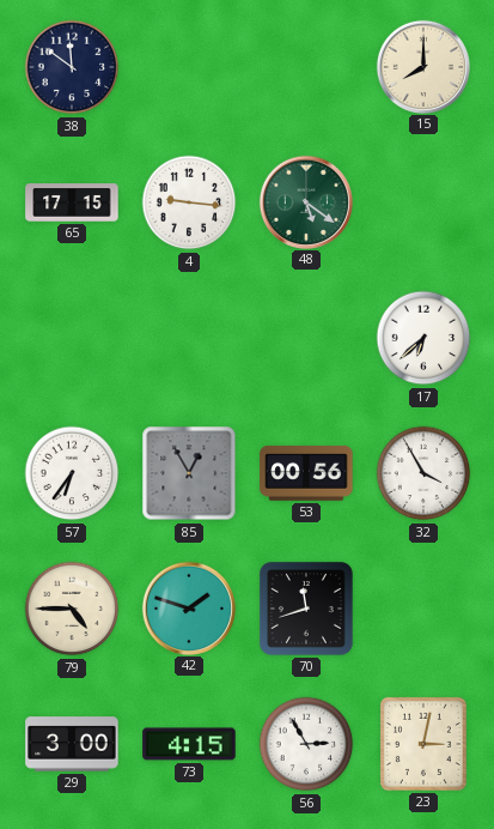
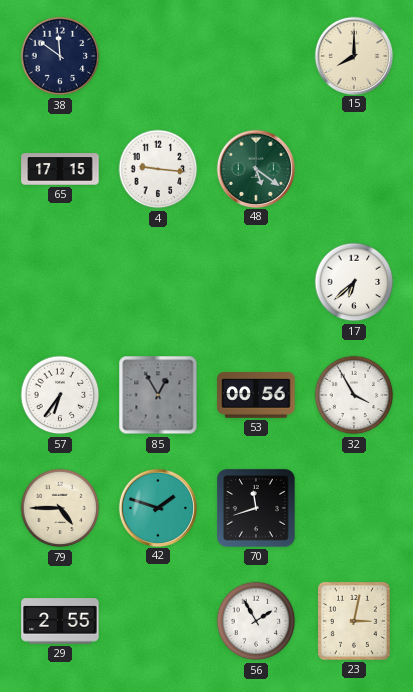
29: 3:00 -> 2:55
73: 4:15 -> none
56: 2:55 -> 1:55
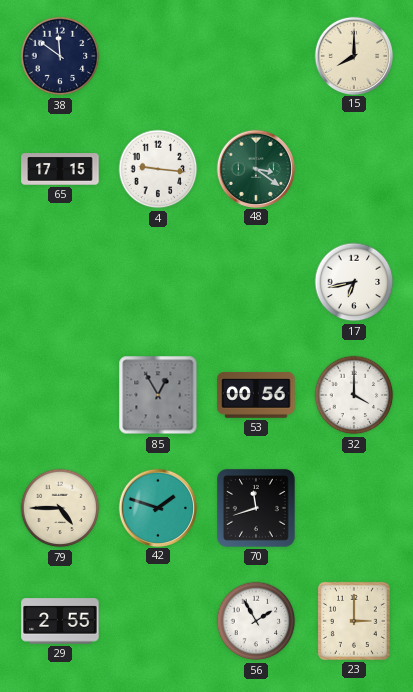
48: 5:21 -> 3:21
17: 6:38 -> 6:43
57: 6:36 -> none
32: 3:55 -> 4:00
23: 3:02 -> 3:00
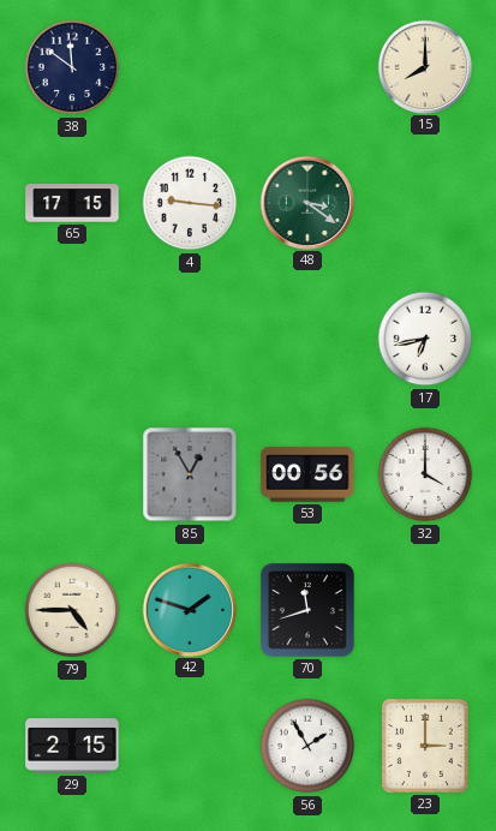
29: 2:55 -> 2:15
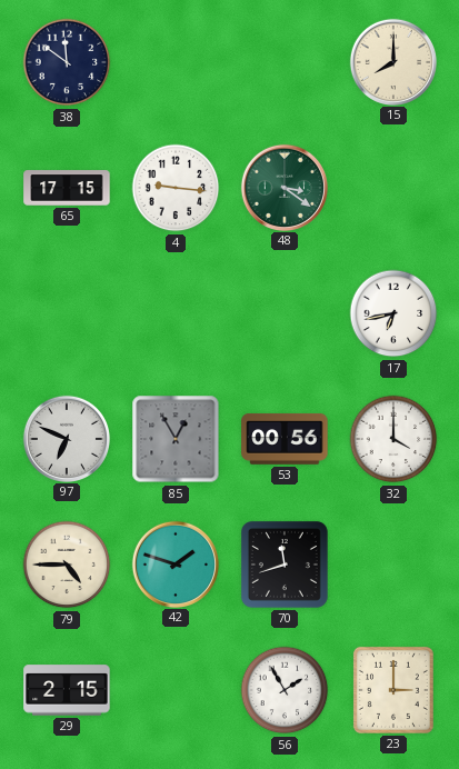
97: none -> 6:49
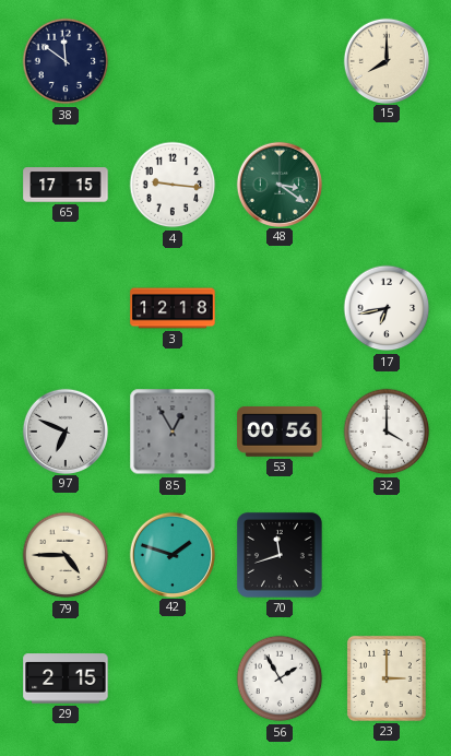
3: none -> 12:18
